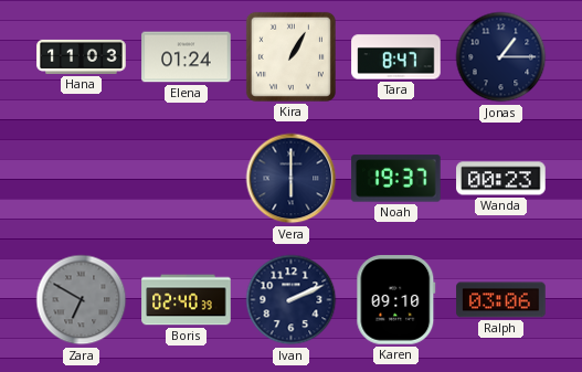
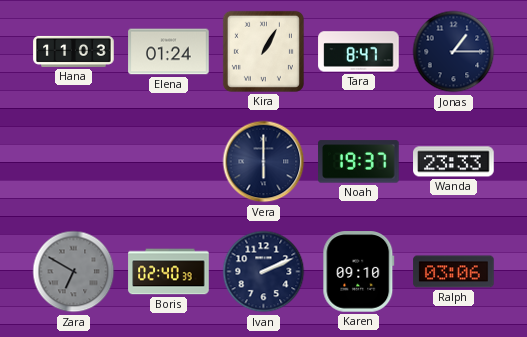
Wanda: 00:23 -> 23:33
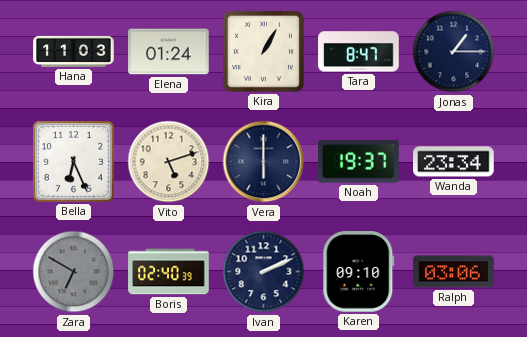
Bella: none -> 6:26
Vito: none -> 5:12
Wanda: 23:33 -> 23:34
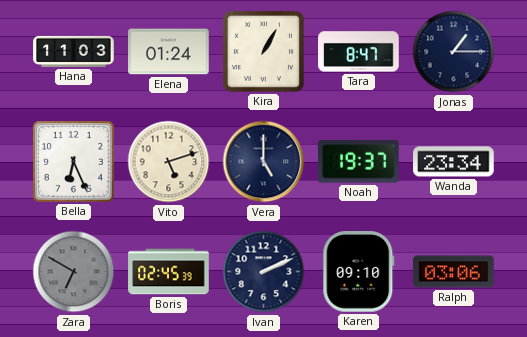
Vera: 6:00 -> 5:00
Boris: 02:40 -> 02:45
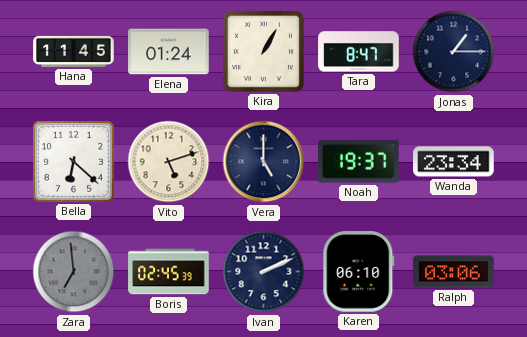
Hana: 11:03 -> 11:45
Bella: 6:26 -> 6:22
Zara: 6:50 -> 6:59
Karen: 09:10 -> 06:10
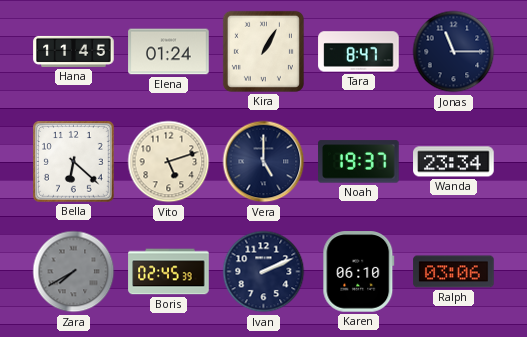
Jonas: 1:15 -> 11:15
Zara: 6:59 -> 7:40
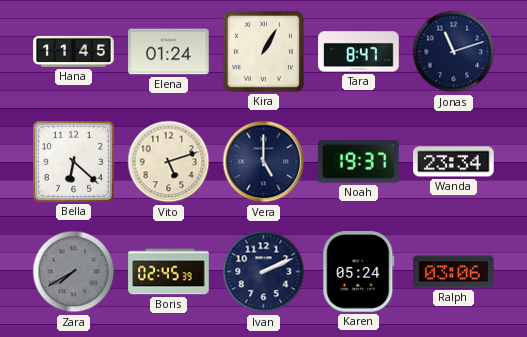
Jonas: 11:15 -> 11:12
Karen: 06:10 -> 05:24
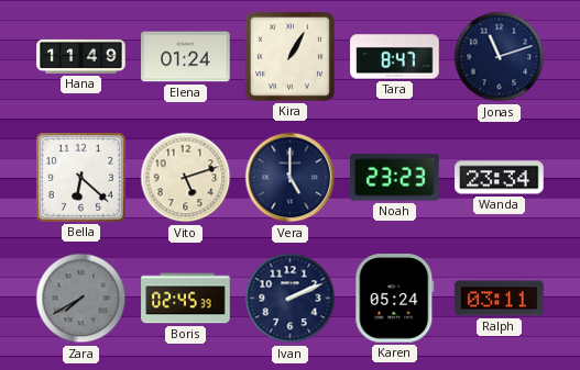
Hana: 11:45 -> 11:49
Noah: 19:37 -> 23:23
Ralph: 03:06 -> 03:11
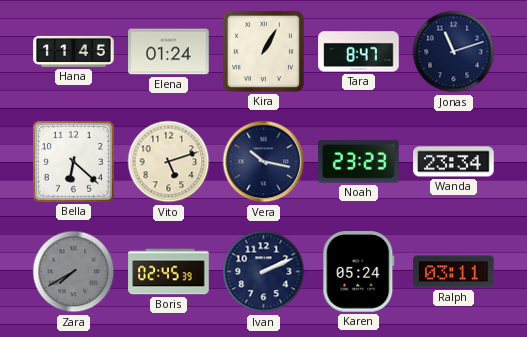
Hana: 11:49 -> 11:45
Vera: 5:00 -> 10:17
